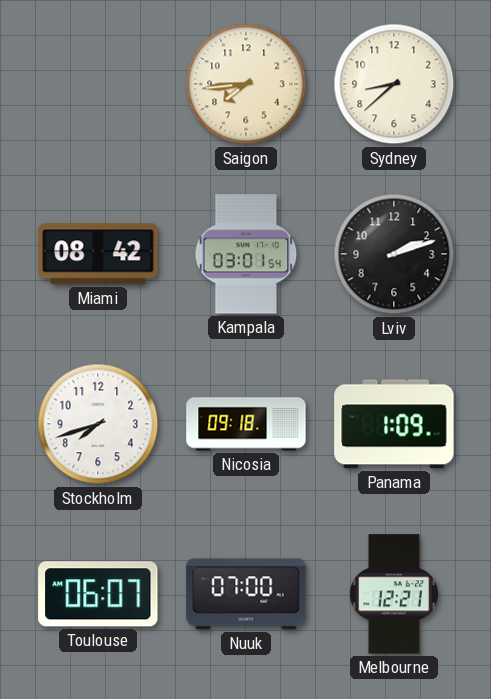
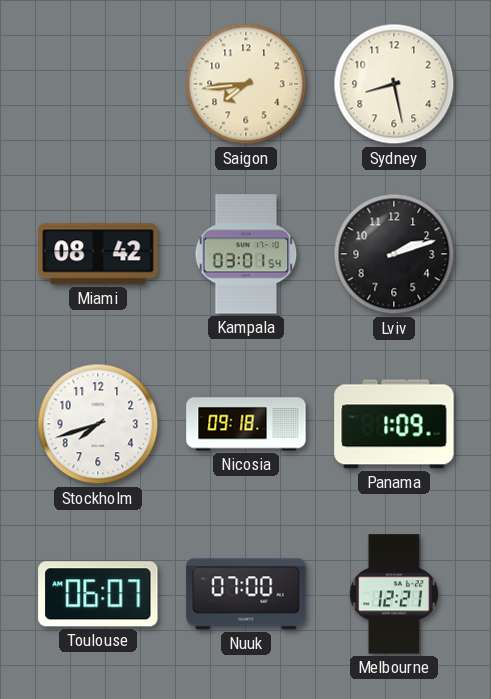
Sydney: 8:38 -> 8:28
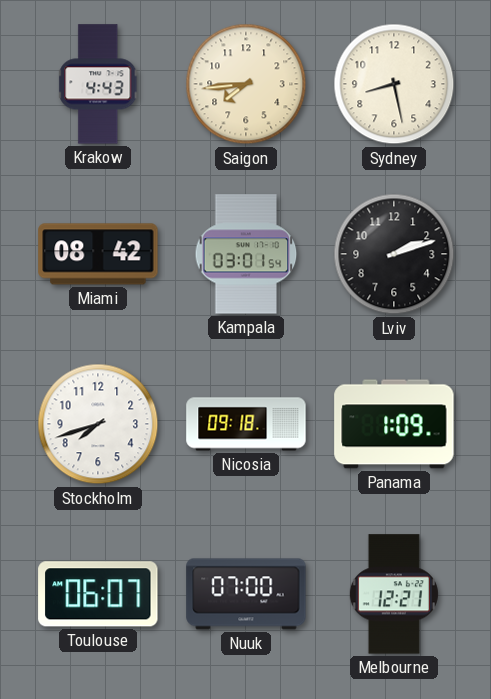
Krakow: none -> 4:43
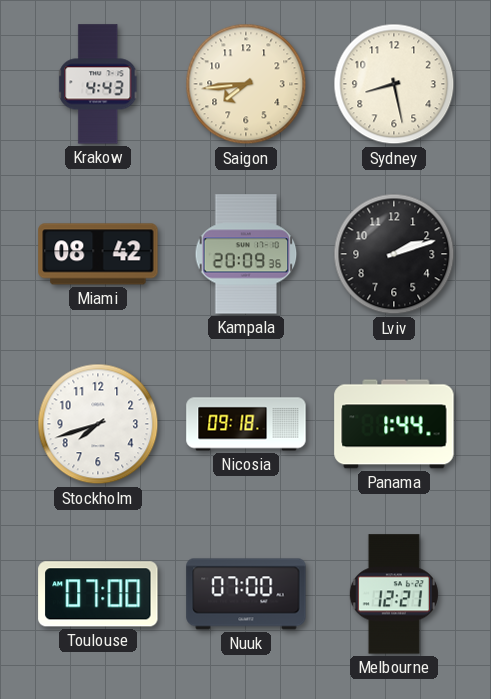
Kampala: 03:01 -> 20:09
Panama: 1:09 -> 1:44
Toulouse: 06:07 -> 07:00
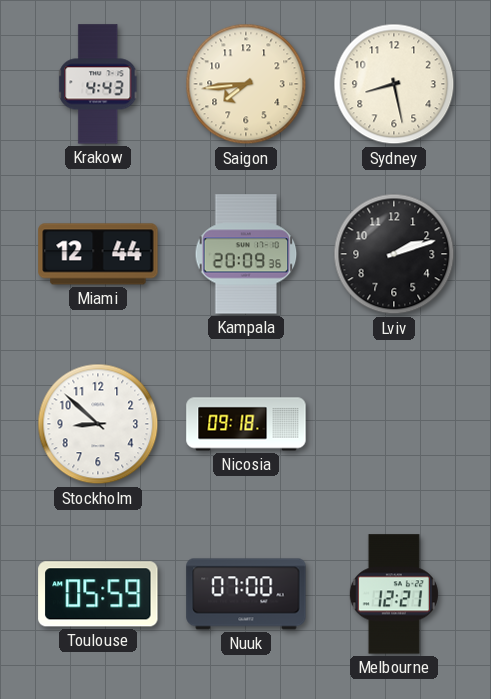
Miami: 08:42 -> 12:44
Stockholm: 7:42 -> 8:52
Panama: 1:44 -> none
Toulouse: 07:00 -> 05:59
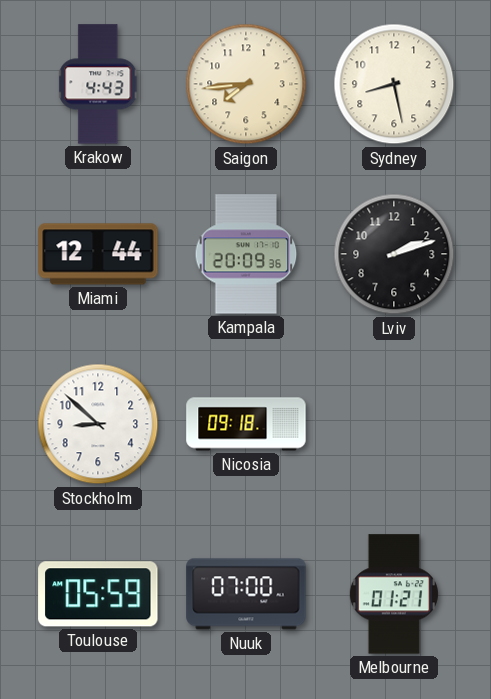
Melbourne: 12:21 -> 01:21
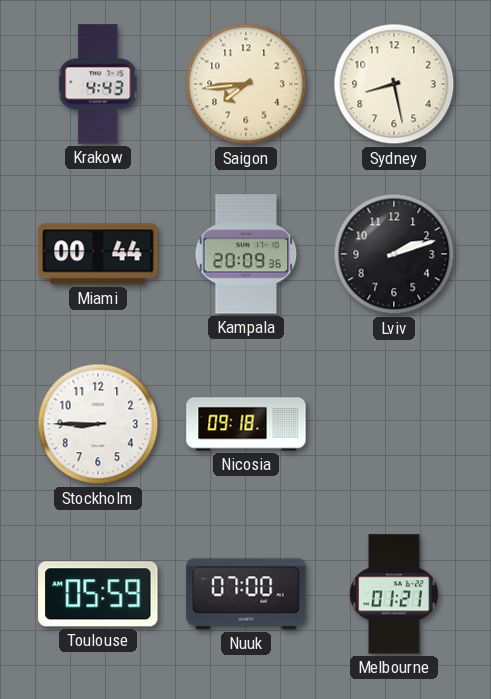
Miami: 12:44 -> 00:44
Stockholm: 8:52 -> 8:45
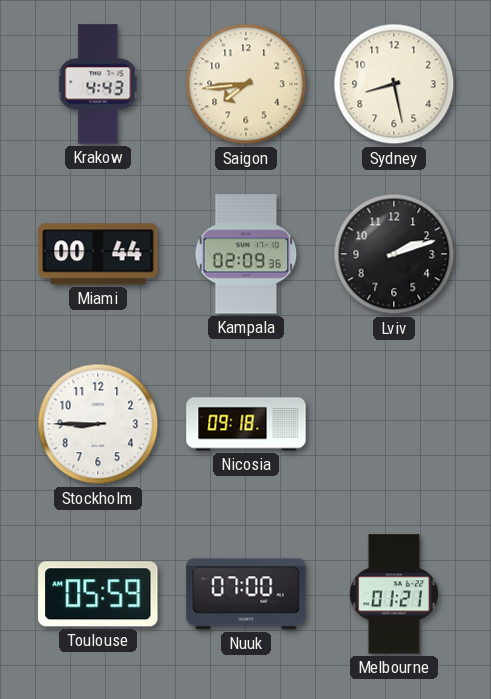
Kampala: 20:09 -> 02:09
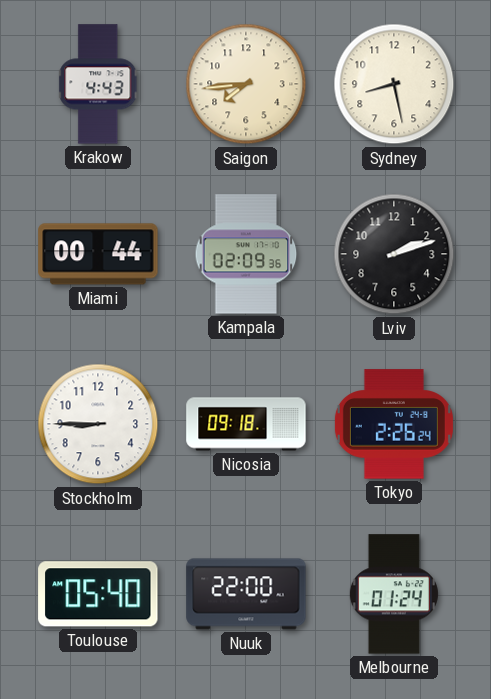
Tokyo: none -> 2:26
Toulouse: 05:59 -> 05:40
Nuuk: 07:00 -> 22:00
Melbourne: 01:21 -> 01:24
